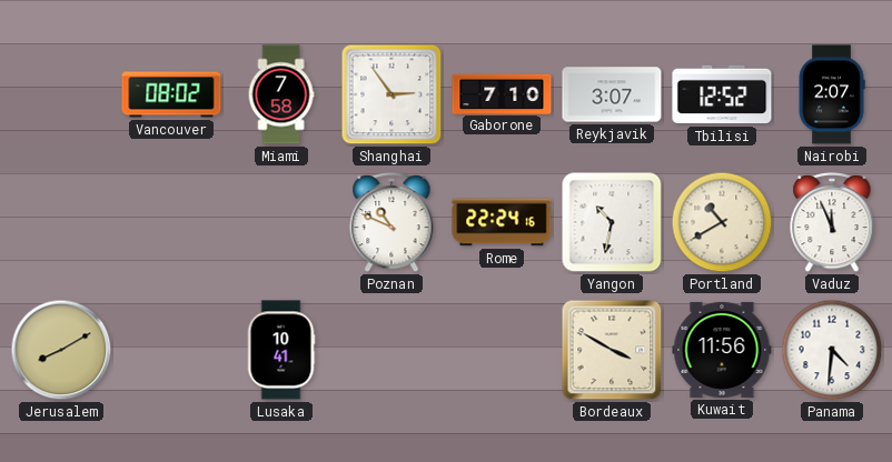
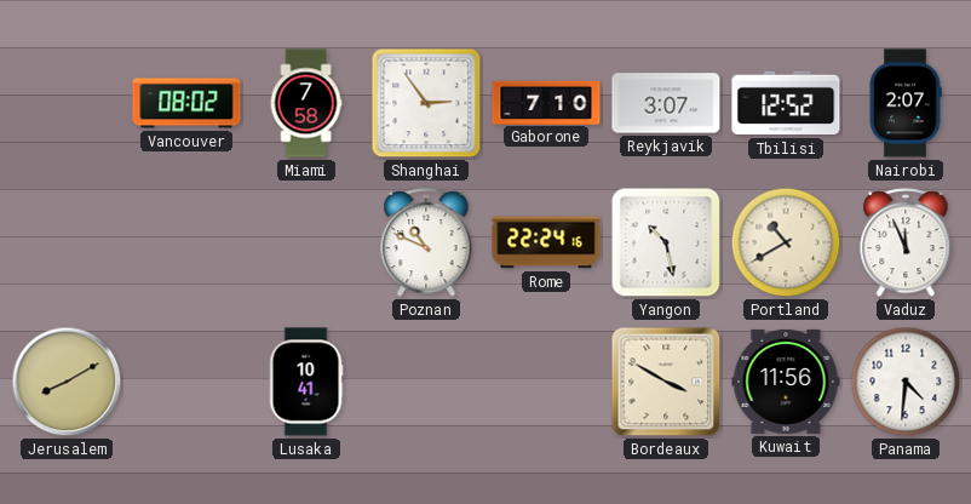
Yangon: 10:32 -> 10:28
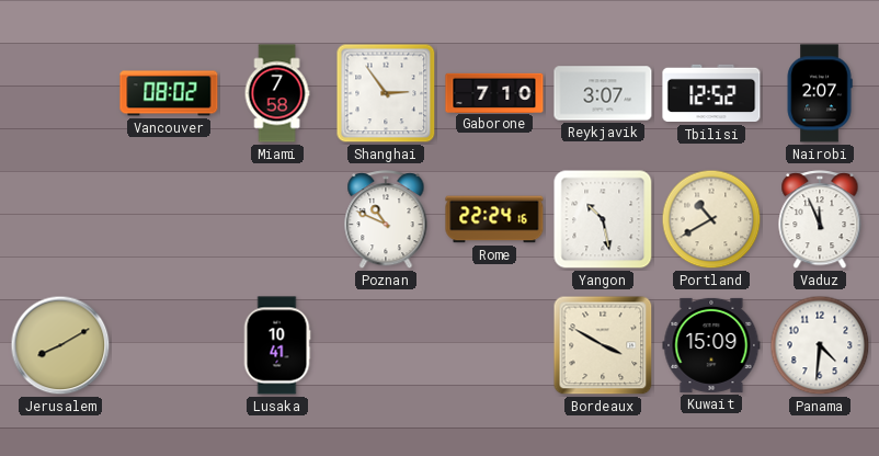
Kuwait: 11:56 -> 15:09
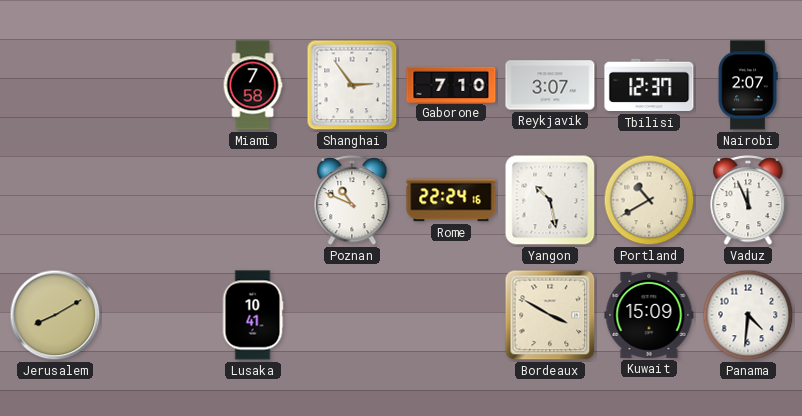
Vancouver: 08:02 -> none
Tbilisi: 12:52 -> 12:37
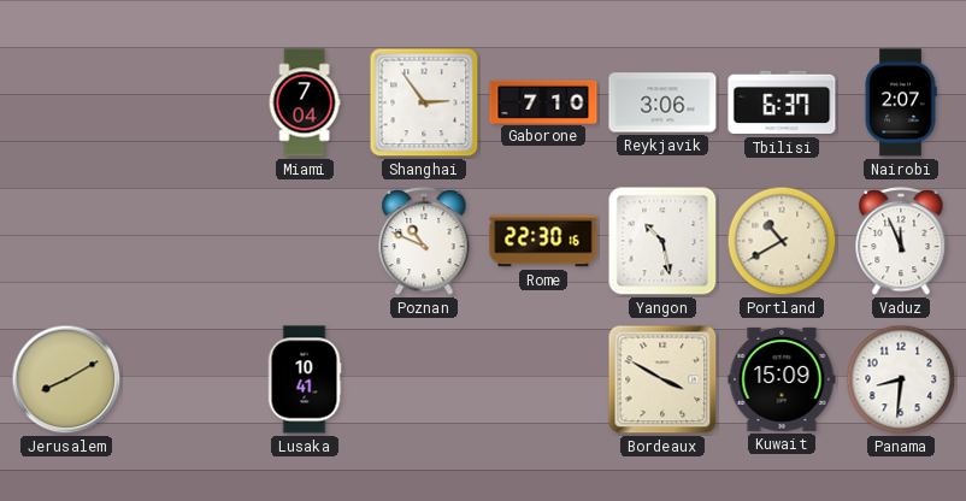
Miami: 7:58 -> 7:04
Reykjavik: 3:07 -> 3:06
Tbilisi: 12:37 -> 6:37
Rome: 22:24 -> 22:30
Panama: 4:31 -> 8:31
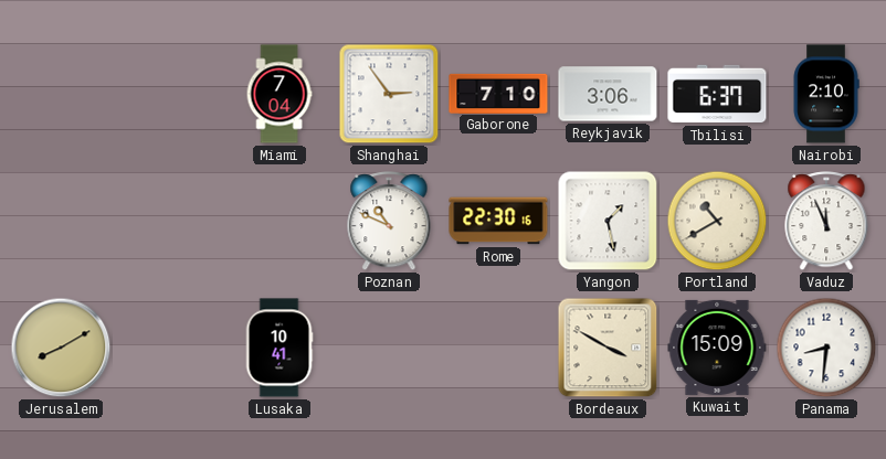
Nairobi: 2:07 -> 2:10
Yangon: 10:28 -> 1:28
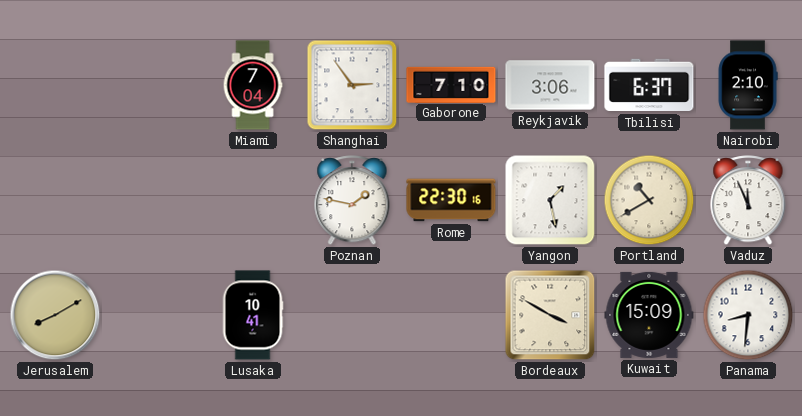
Poznan: 10:49 -> 1:47
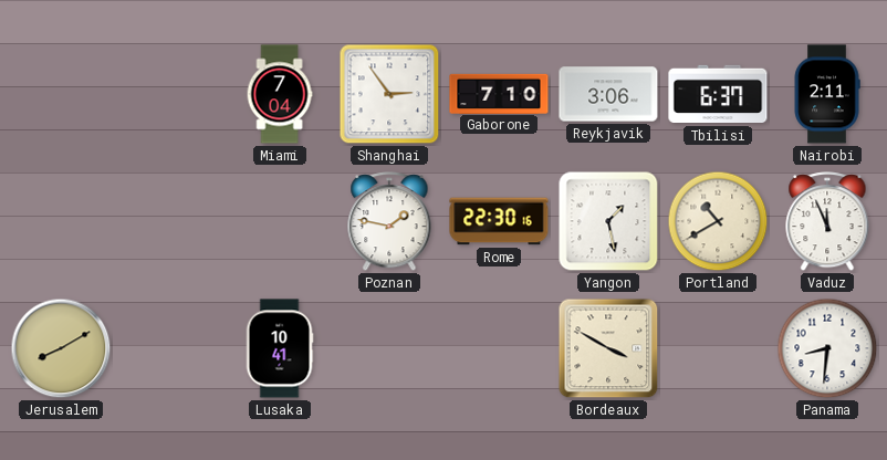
Nairobi: 2:10 -> 2:11
Kuwait: 15:09 -> none
